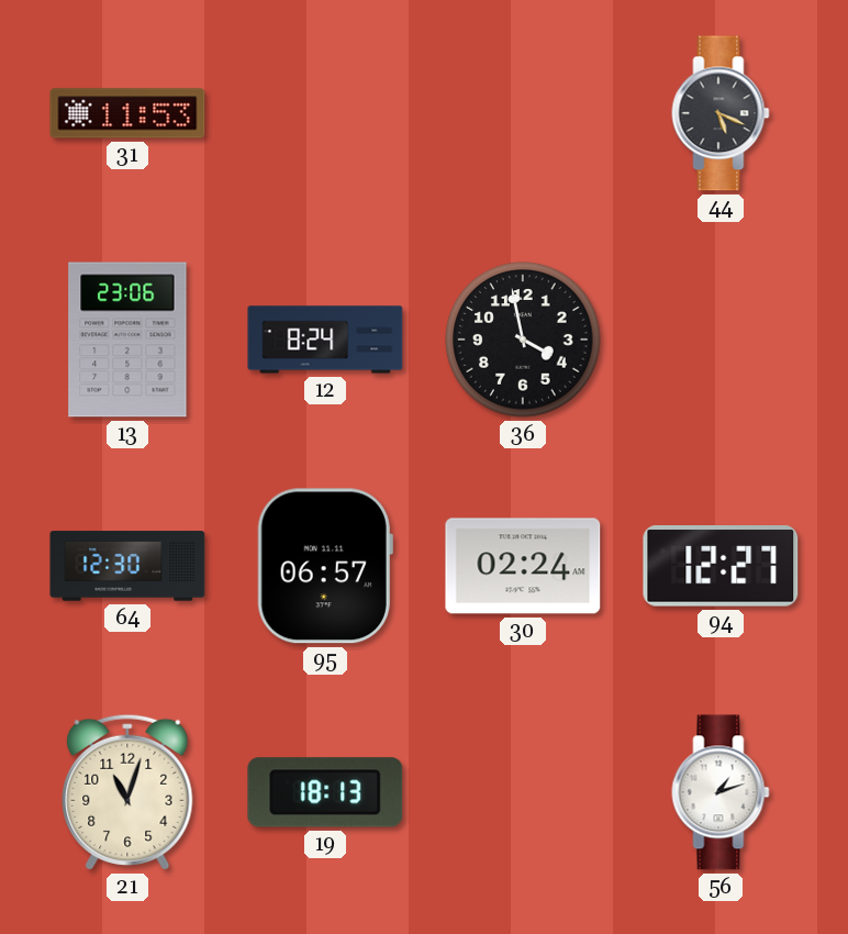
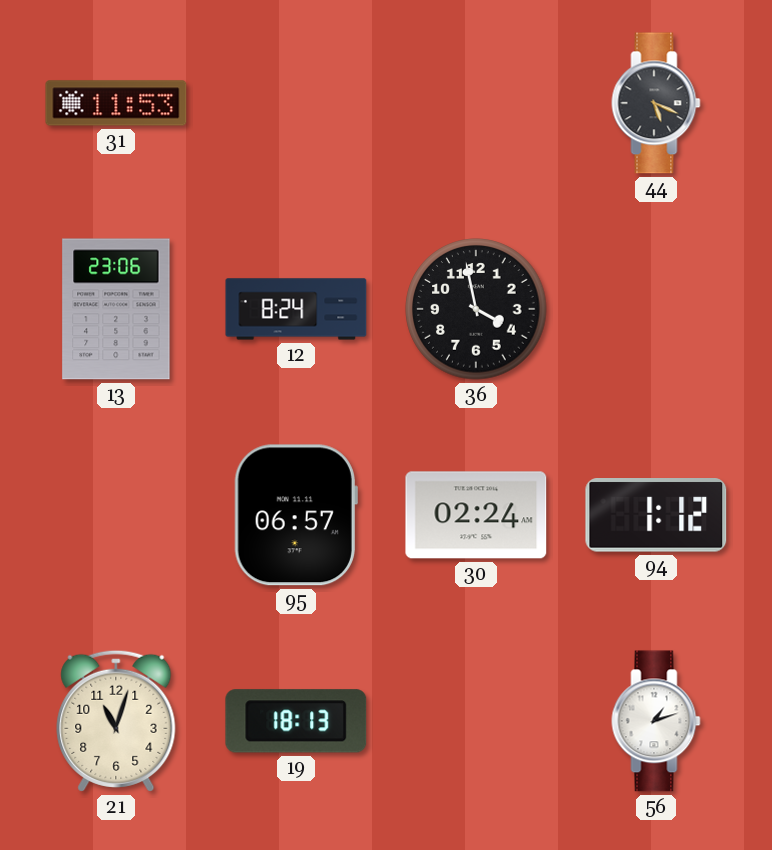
64: 12:30 -> none
94: 12:27 -> 1:12
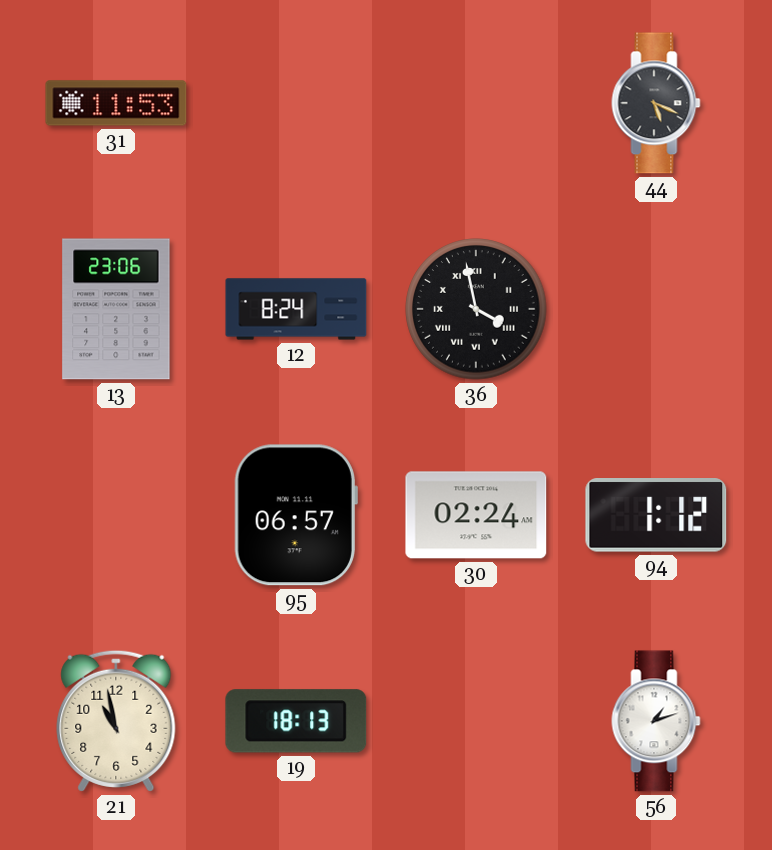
36 numerals: Arabic -> Roman
21: 11:03 -> 10:58
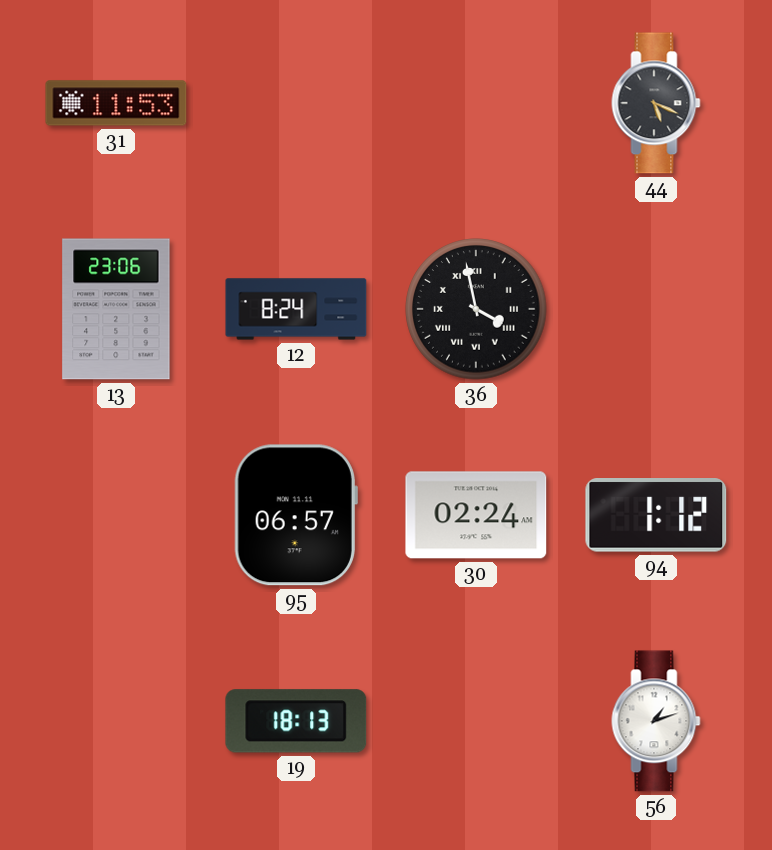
21: 10:58 -> none
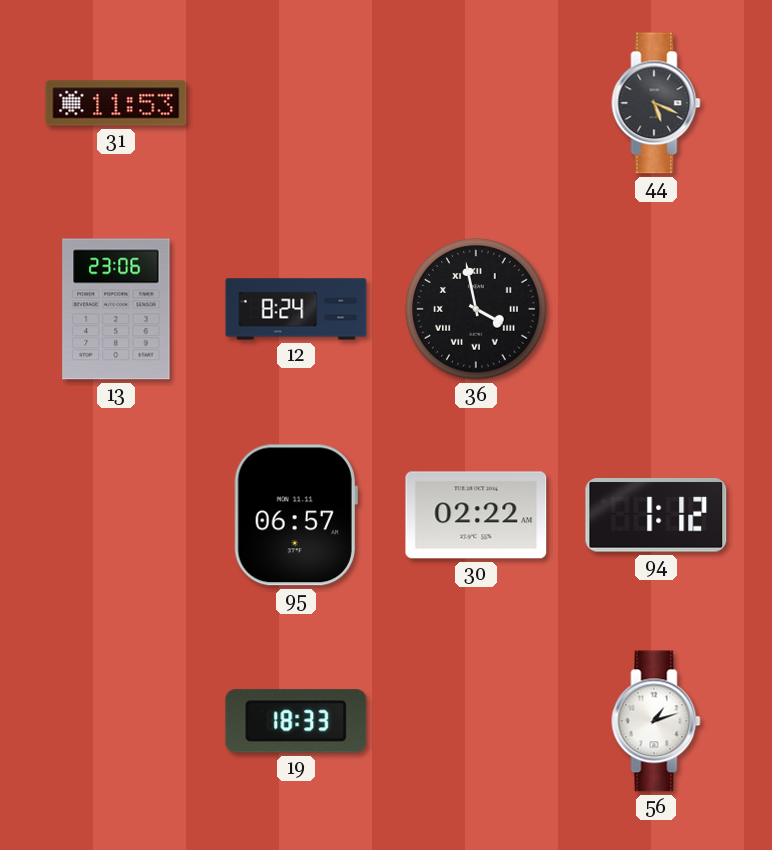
30: 02:24 -> 02:22
19: 18:13 -> 18:33
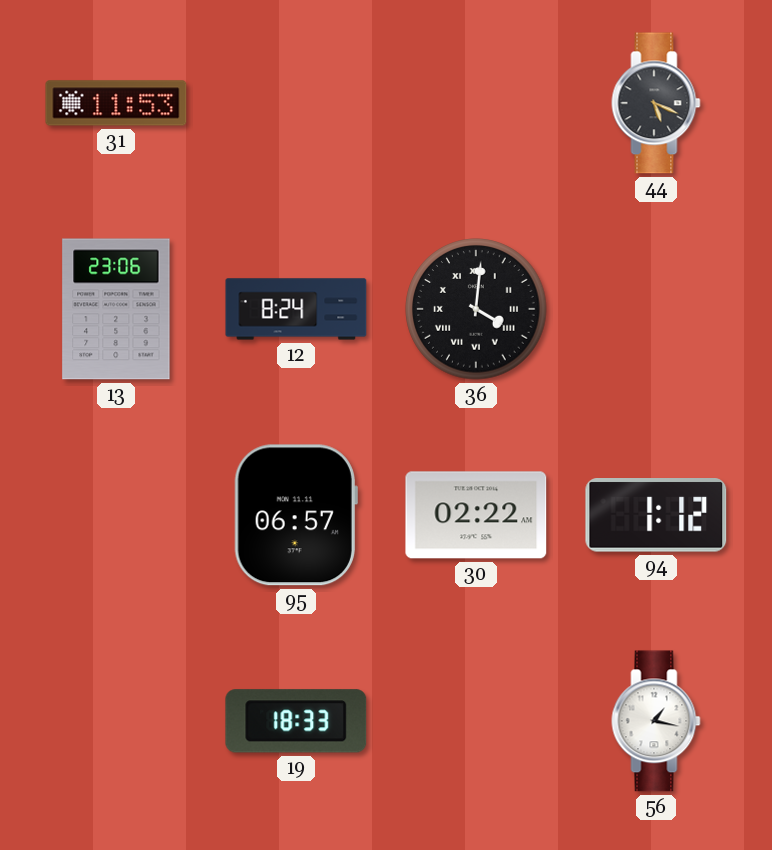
36: 3:58 -> 4:01
56: 1:12 -> 1:17
